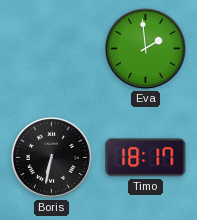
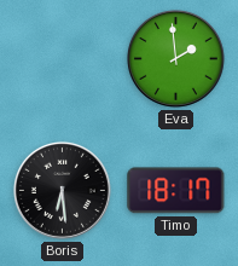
Boris: 6:32 -> 6:29
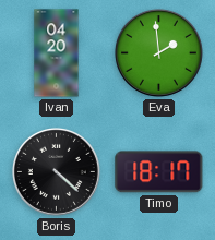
Ivan: none -> 04:20
Boris: 6:29 -> 4:22
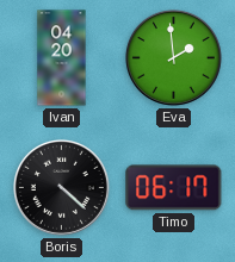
Timo: 18:17 -> 06:17
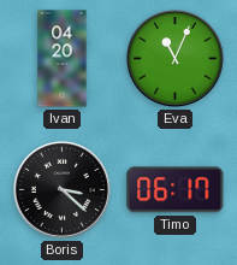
Eva: 1:59 -> 11:04
Boris: 4:22 -> 3:22
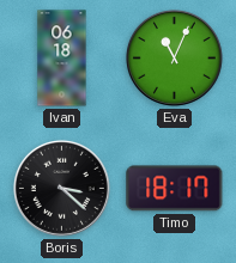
Ivan: 04:20 -> 06:18
Timo: 06:17 -> 18:17
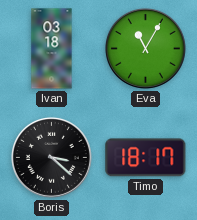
Ivan: 06:18 -> 03:18
Eva: 11:04 -> 11:05
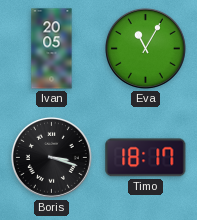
Ivan: 03:18 -> 20:05
Boris: 3:22 -> 3:18
